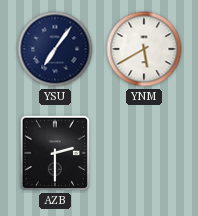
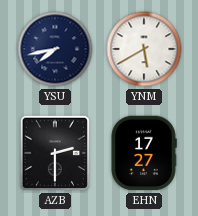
YSU: 7:06 -> 7:43
EHN: none -> 17:27
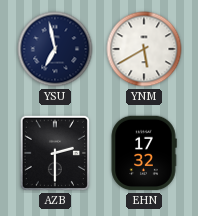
YSU: 7:43 -> 6:58
EHN: 17:27 -> 17:32
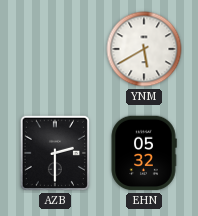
YSU: 6:58 -> none
EHN: 17:32 -> 05:32
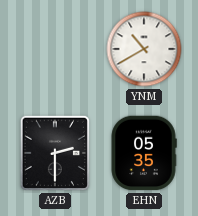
YNM: 5:40 -> 10:40
EHN: 05:32 -> 05:35
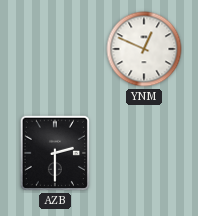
YNM: 10:40 -> 12:49
EHN: 05:35 -> none
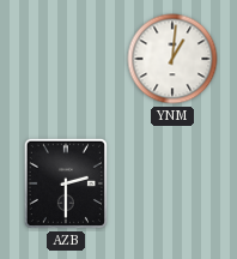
YNM: 12:49 -> 1:01
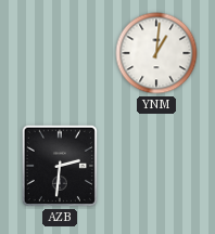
AZB: 2:30 -> 2:31
